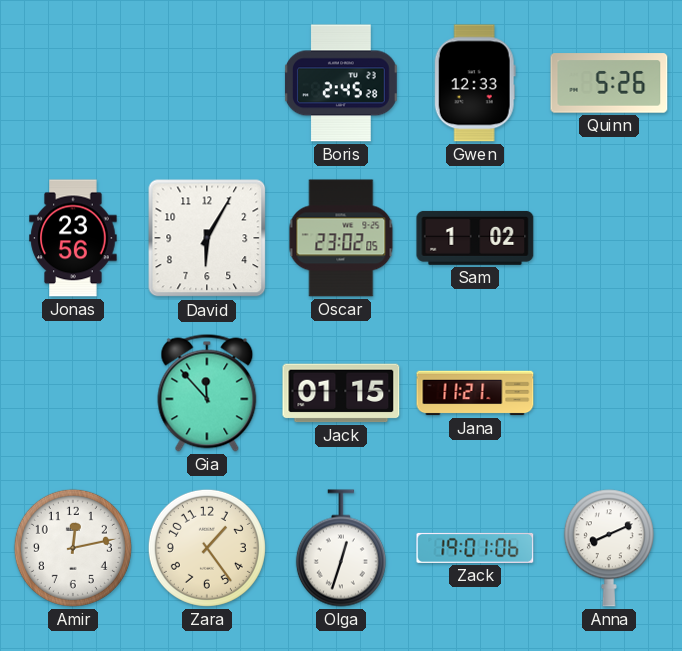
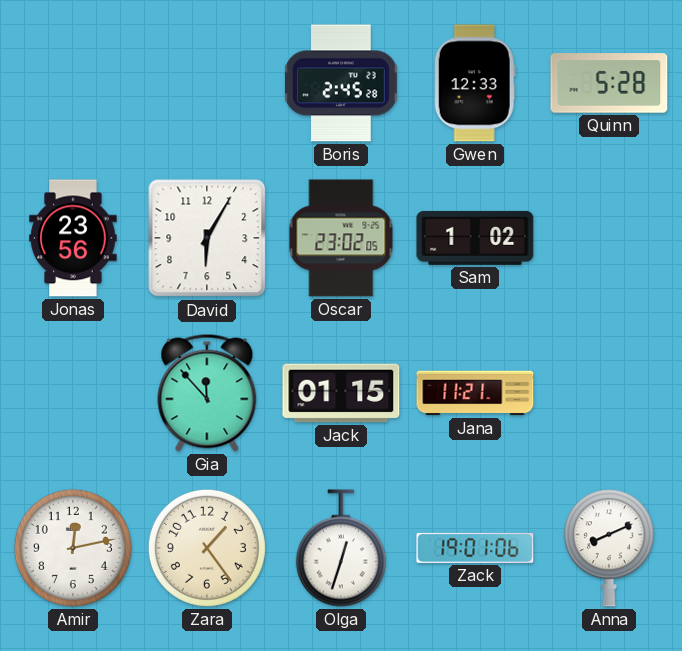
Quinn: 5:26 -> 5:28
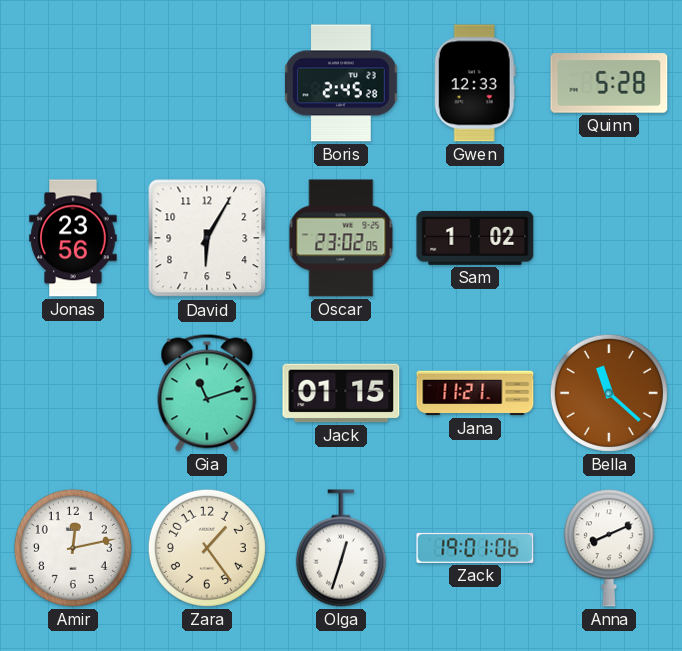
Gia: 11:53 -> 11:12
Bella: none -> 11:22
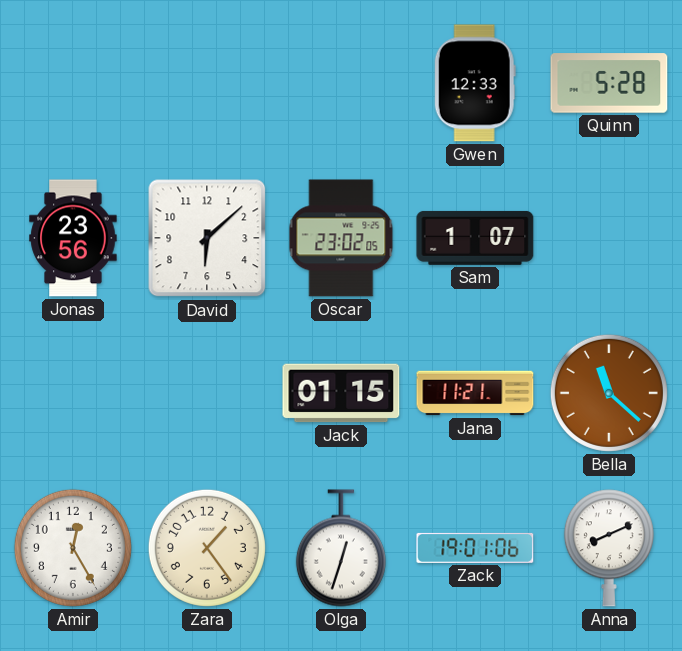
Boris: 2:45 -> none
David: 6:05 -> 6:08
Sam: 1:02 -> 1:07
Gia: 11:12 -> none
Amir: 12:13 -> 12:25
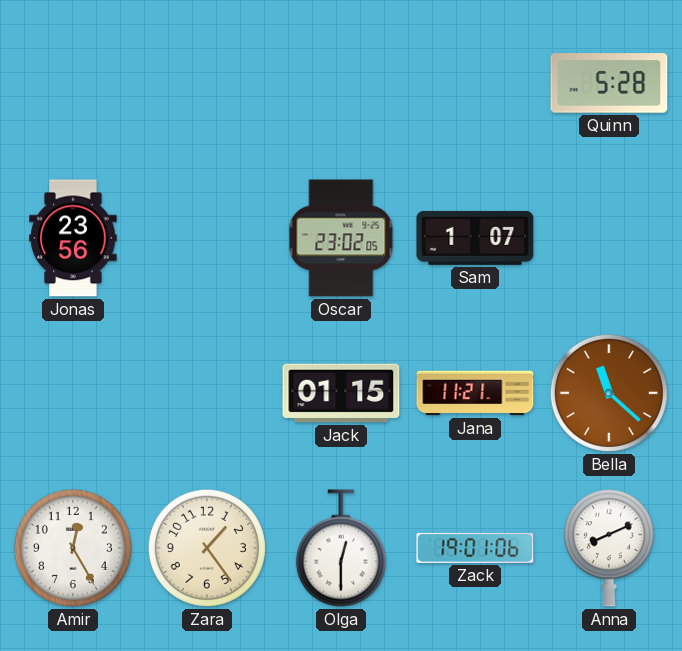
Gwen: 12:33 -> none
David: 6:08 -> none
Olga: 12:33 -> 12:30
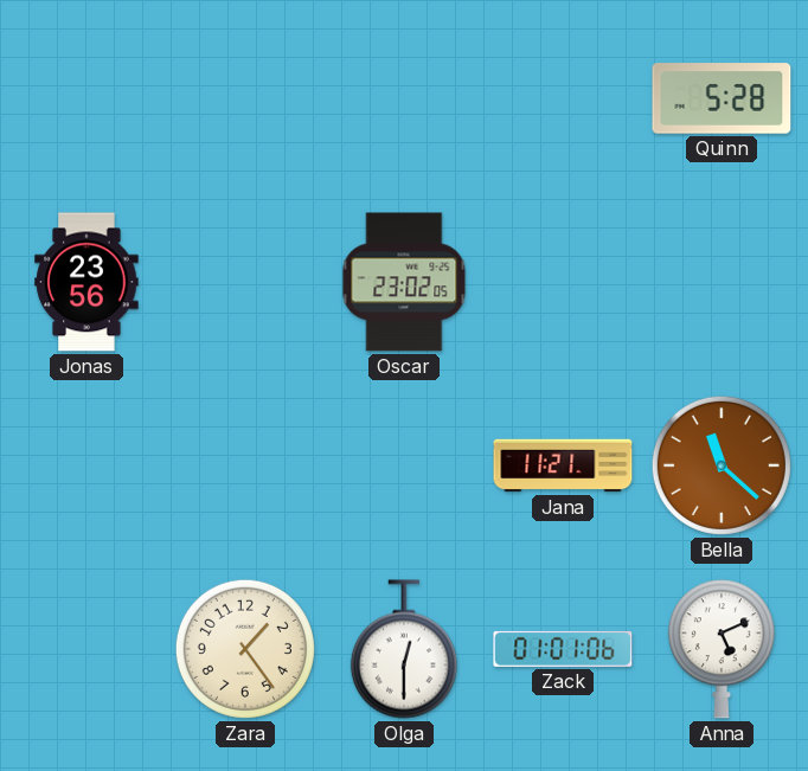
Sam: 1:07 -> none
Jack: 01:15 -> none
Amir: 12:25 -> none
Zack: 19:01 -> 01:01
Anna: 8:11 -> 5:11
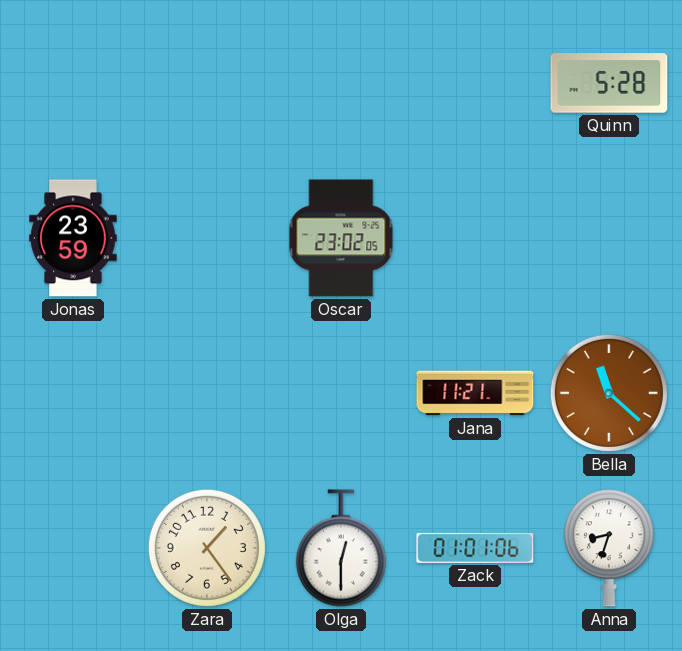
Jonas: 23:56 -> 23:59
Anna: 5:11 -> 8:33
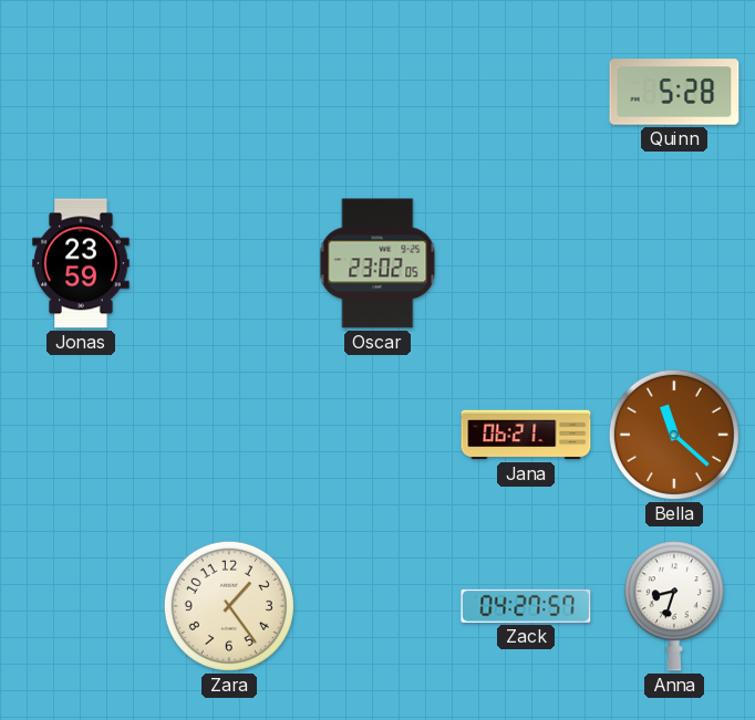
Jana: 11:21 -> 06:21
Olga: 12:30 -> none
Zack: 01:01 -> 04:27
